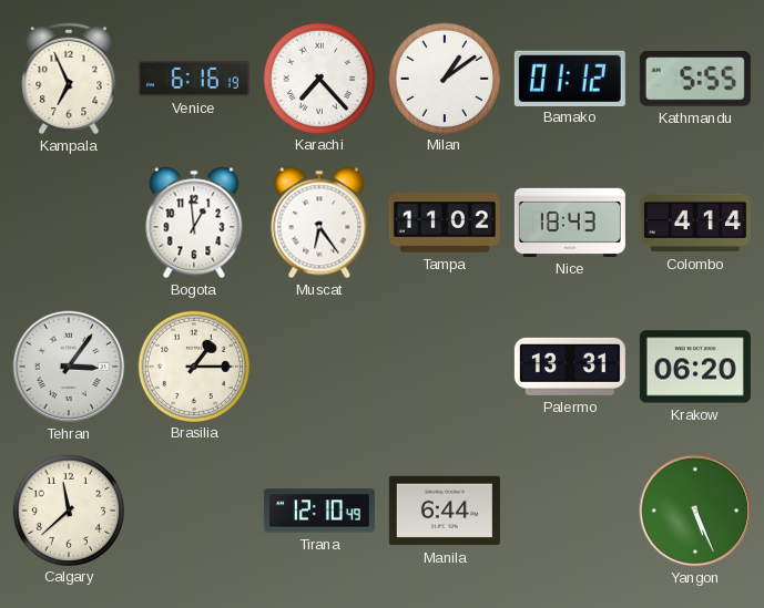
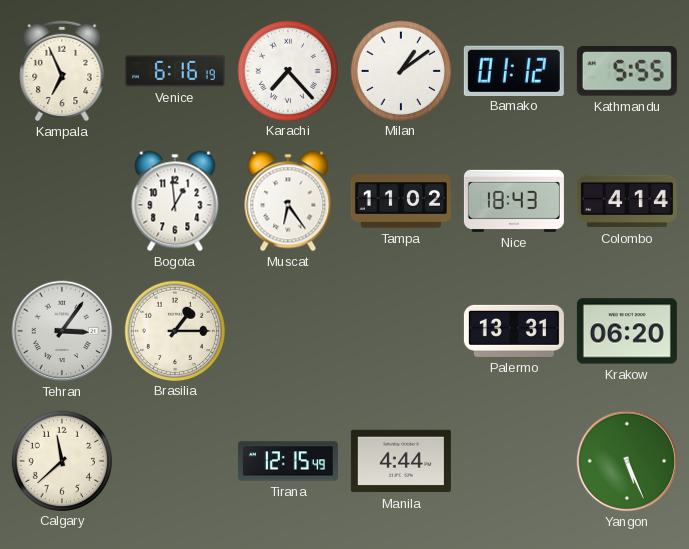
Tirana: 12:10 -> 12:15
Manila: 6:44 -> 4:44
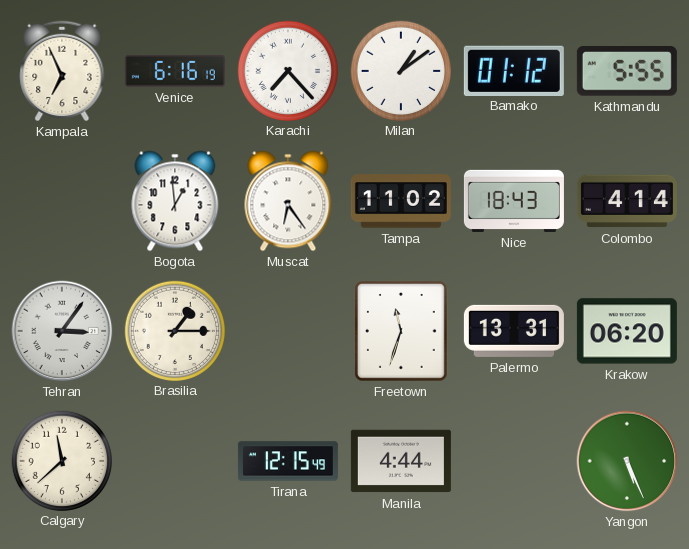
Freetown: none -> 11:33
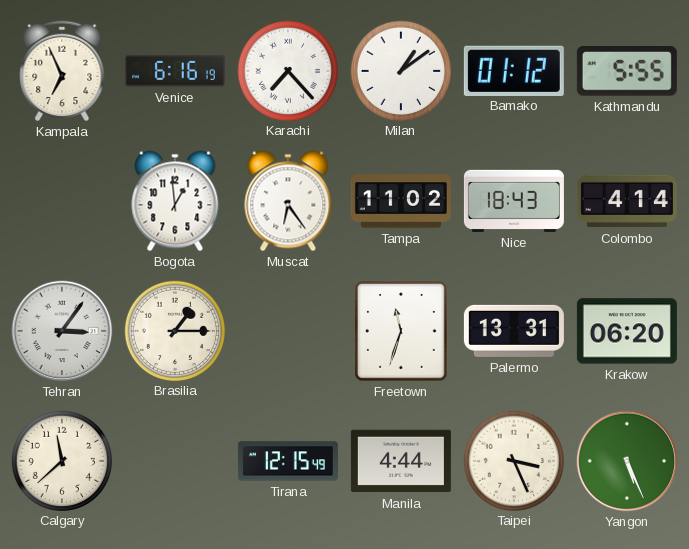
Taipei: none -> 3:26
